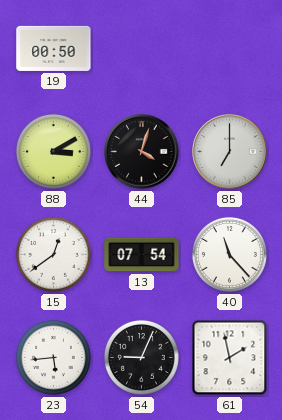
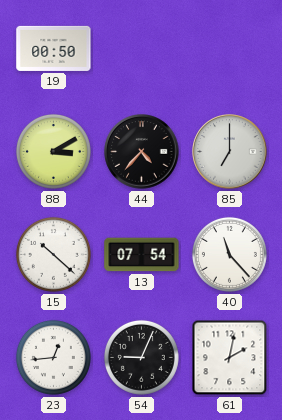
44: 4:03 -> 4:37
15: 12:39 -> 10:22
23: 5:44 -> 12:44
61: 1:58 -> 2:02
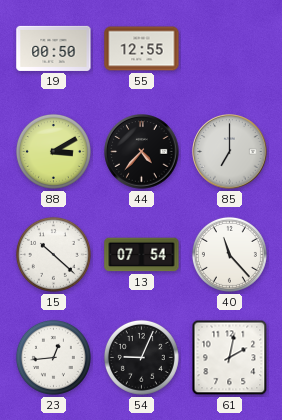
55: none -> 12:55
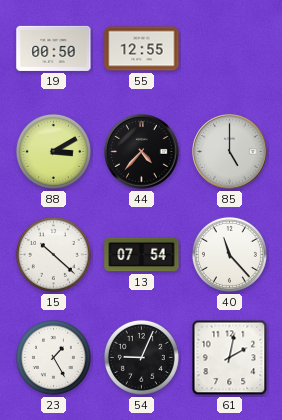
85: 7:00 -> 5:00
23: 12:44 -> 1:25
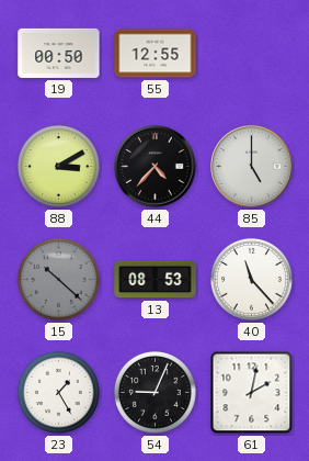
15 dial: white -> grey
13: 07:54 -> 08:53
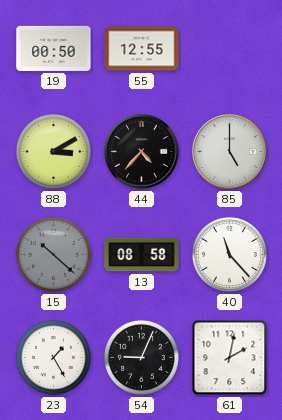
13: 08:53 -> 08:58
